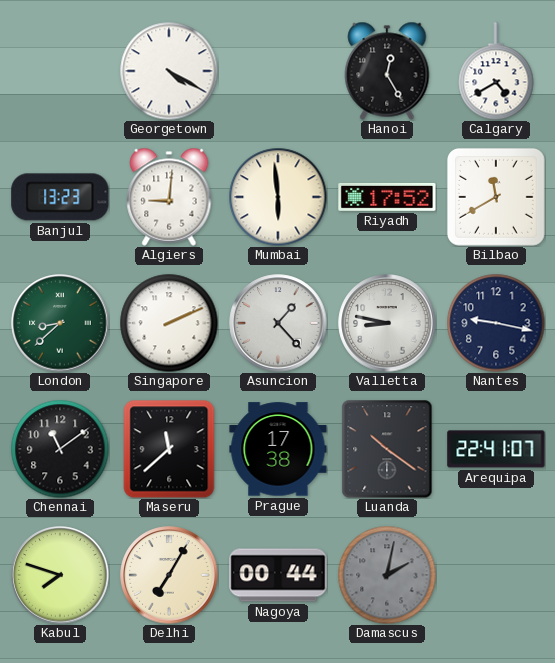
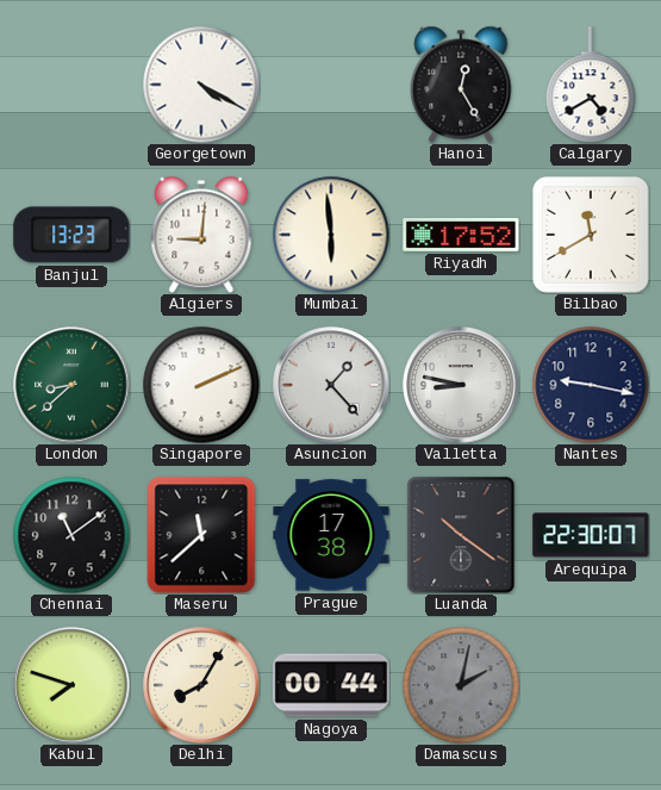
Arequipa: 22:41 -> 22:30
Delhi: 7:05 -> 8:05
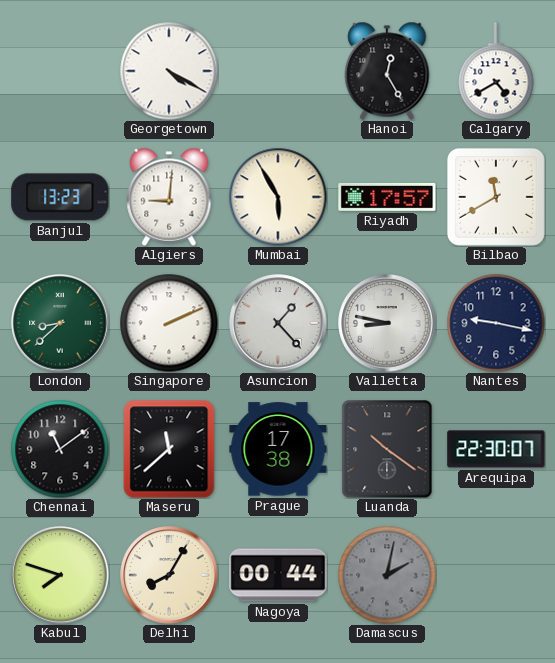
Mumbai: 5:59 -> 5:55
Riyadh: 17:52 -> 17:57
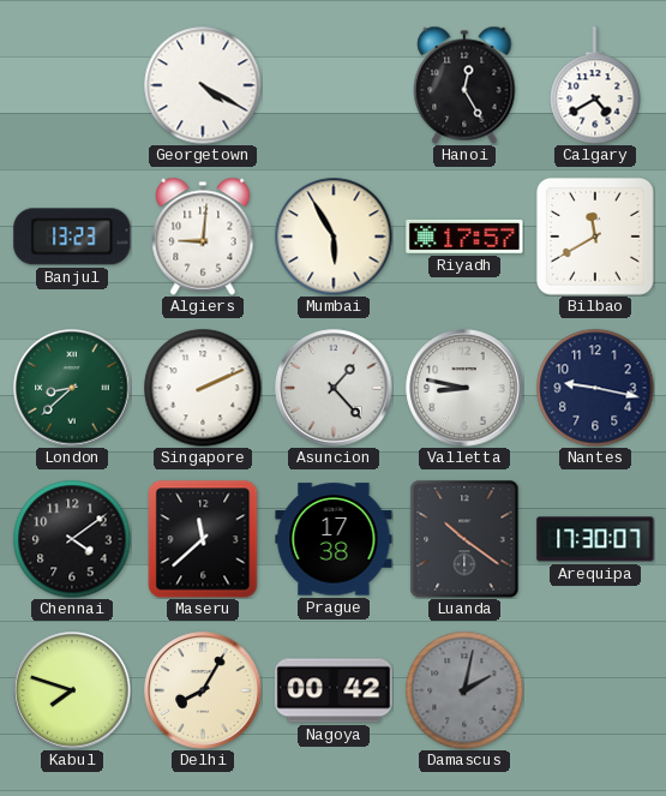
Chennai: 11:09 -> 4:09
Arequipa: 22:30 -> 17:30
Nagoya: 00:44 -> 00:42
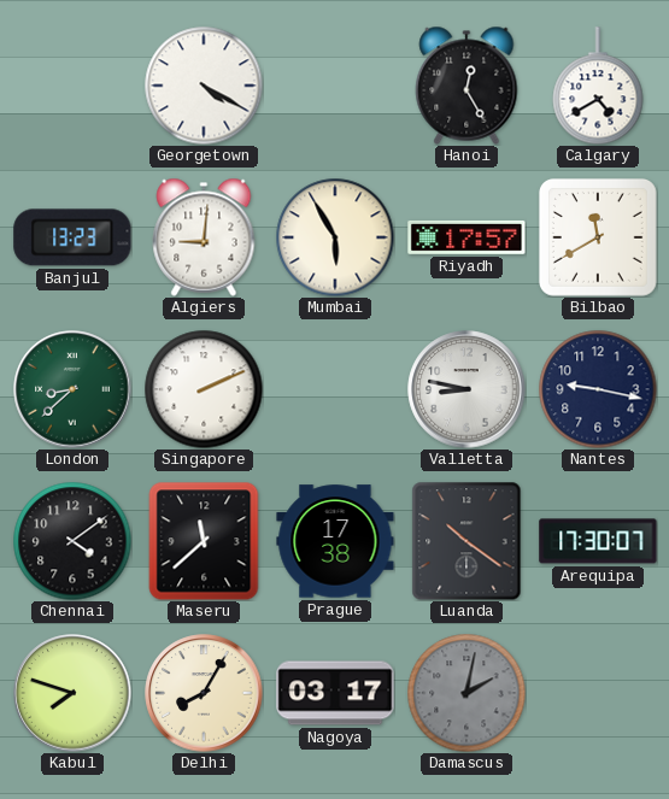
Asuncion: 1:23 -> none
Nagoya: 00:42 -> 03:17
